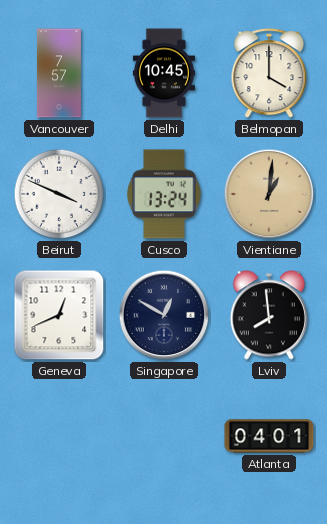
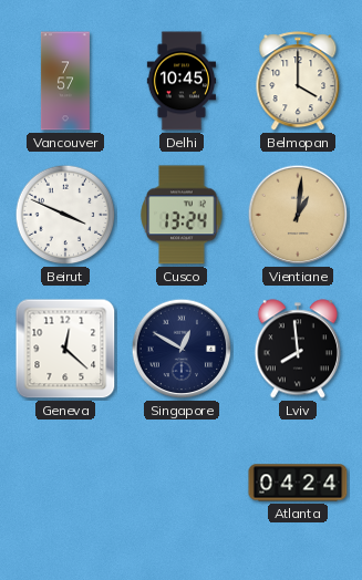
Geneva: 12:41 -> 12:22
Atlanta: 04:01 -> 04:24
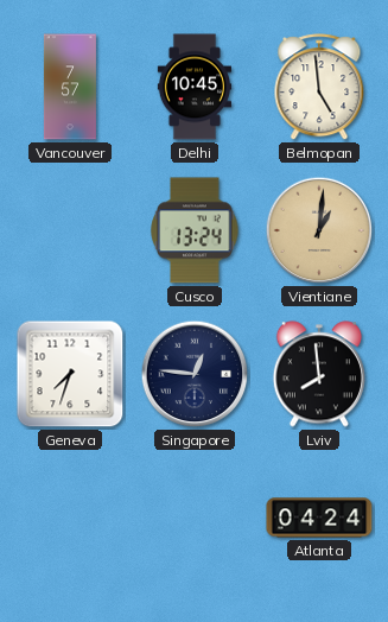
Belmopan: 4:00 -> 4:59
Beirut: 3:49 -> none
Geneva: 12:22 -> 7:33
Singapore: 12:50 -> 12:46
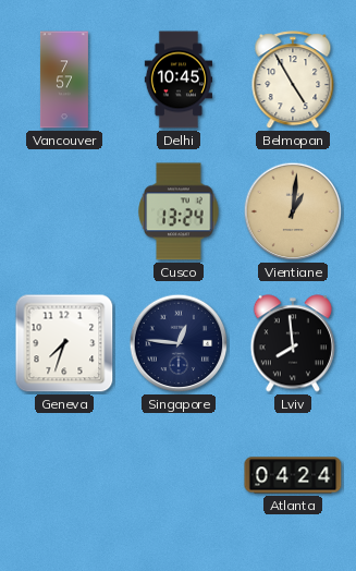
Belmopan: 4:59 -> 4:55
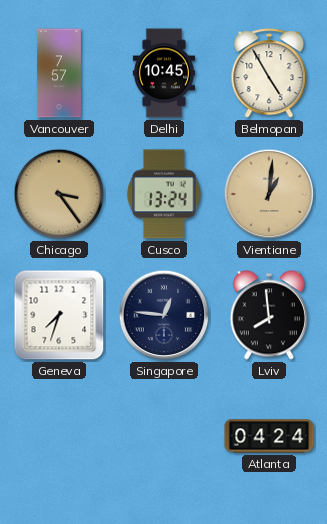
Chicago: none -> 3:24
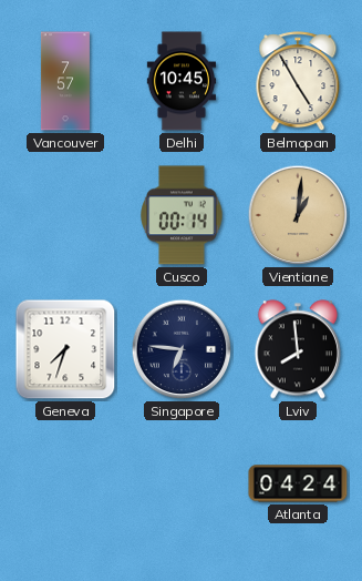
Chicago: 3:24 -> none
Cusco: 13:24 -> 00:14
Singapore: 12:46 -> 6:46
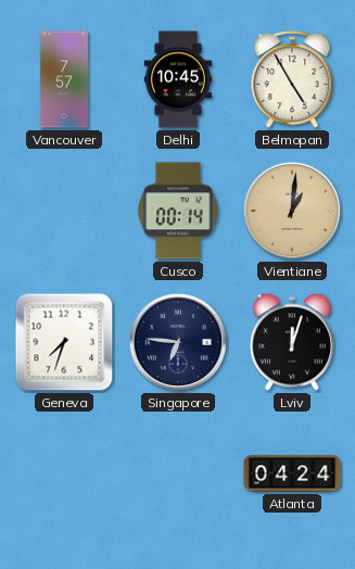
Lviv: 7:59 -> 12:03
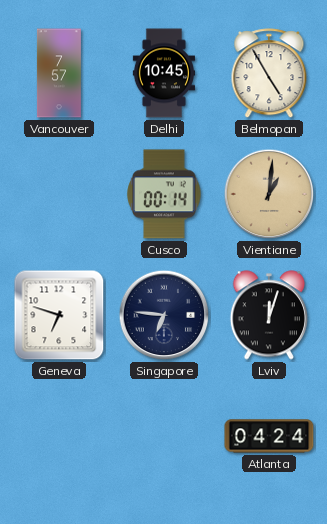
Geneva: 7:33 -> 6:48
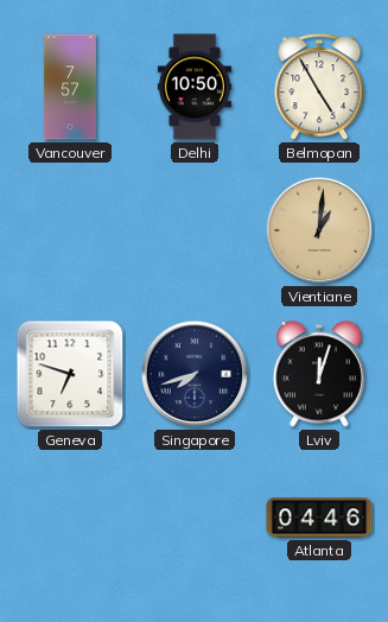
Delhi: 10:45 -> 10:50
Cusco: 00:14 -> none
Singapore: 6:46 -> 7:42
Atlanta: 04:24 -> 04:46
